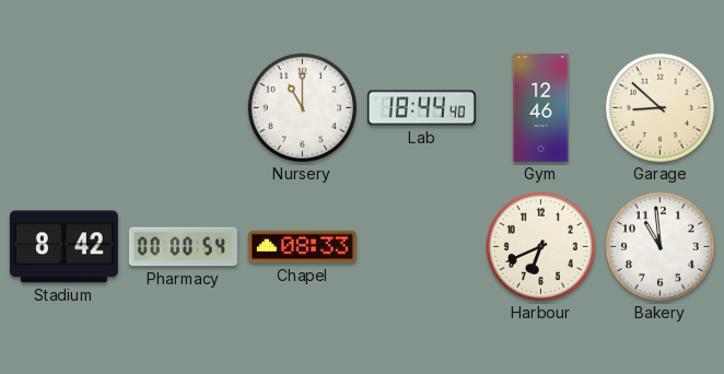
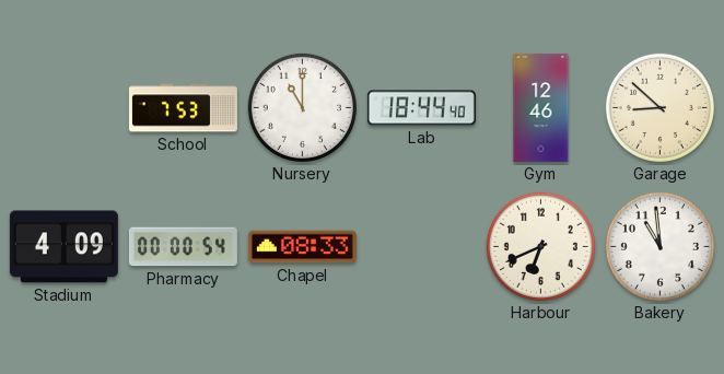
School: none -> 7:53
Stadium: 8:42 -> 4:09
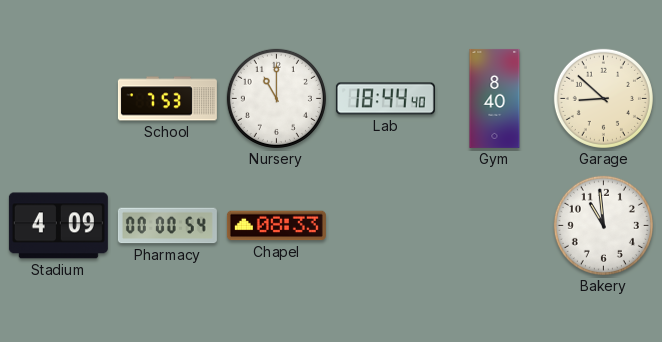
Gym: 12:46 -> 8:40
Harbour: 6:41 -> none
